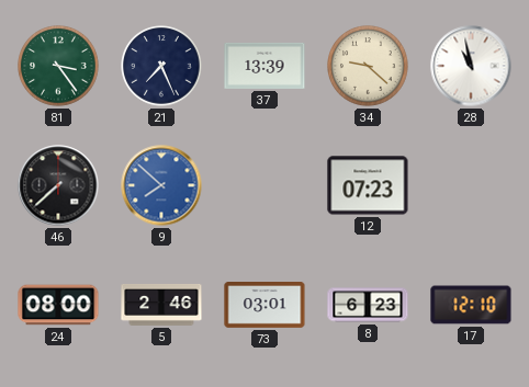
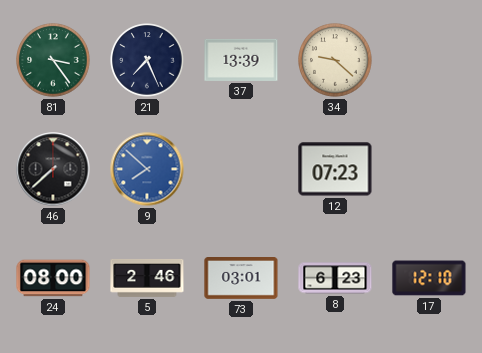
28: 10:58 -> none
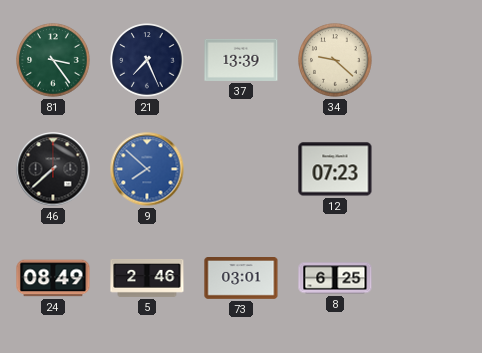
24: 08:00 -> 08:49
8: 6:23 -> 6:25
17: 12:10 -> none
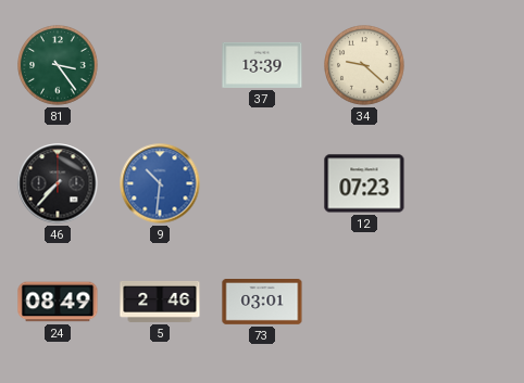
21: 7:26 -> none
46: 7:38 -> 7:37
9: 7:52 -> 10:31
8: 6:25 -> none
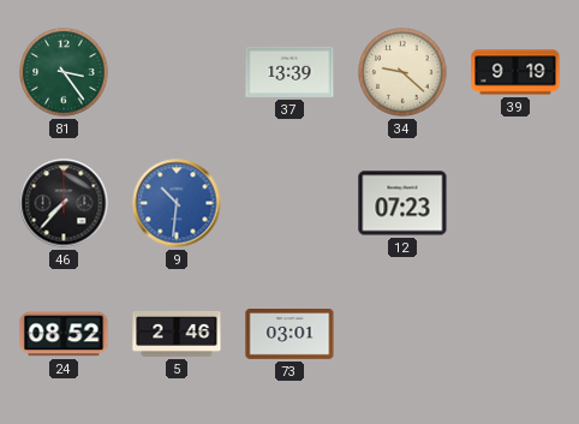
39: none -> 9:19
24: 08:49 -> 08:52
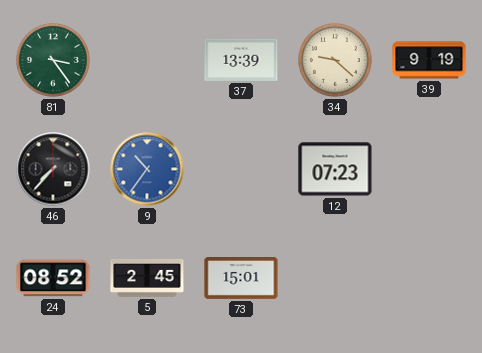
9: 10:31 -> 10:36
5: 2:46 -> 2:45
73: 03:01 -> 15:01
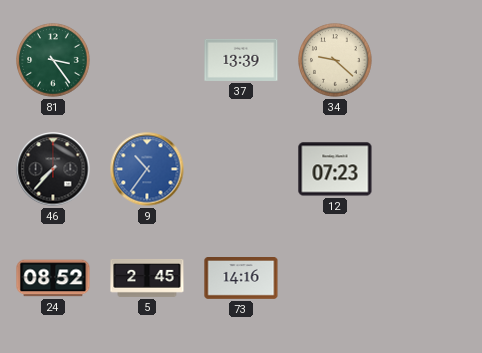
39: 9:19 -> none
73: 15:01 -> 14:16
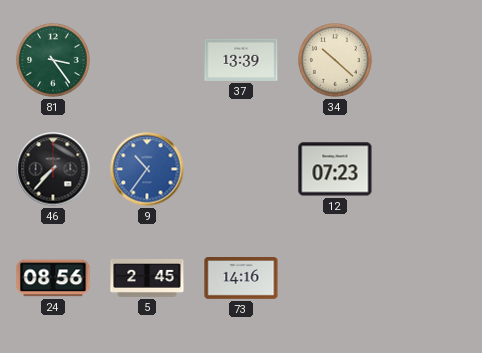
34: 9:22 -> 10:22
24: 08:52 -> 08:56
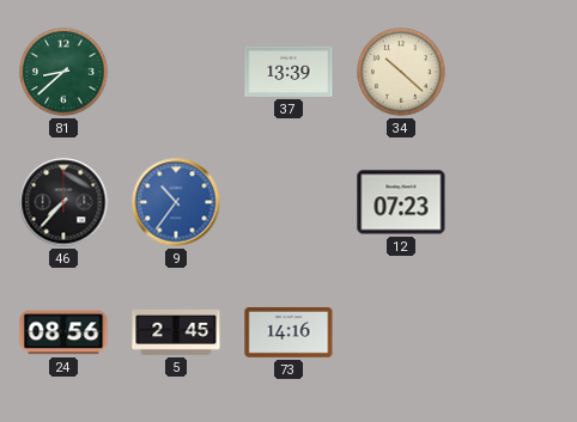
81: 3:24 -> 8:38
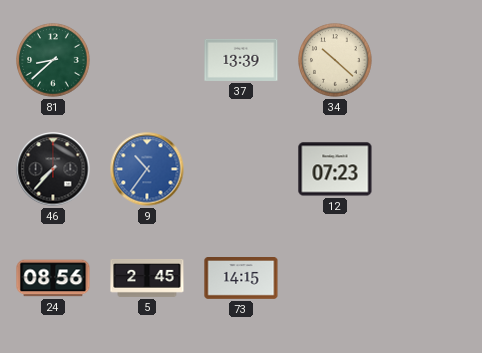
73: 14:16 -> 14:15
